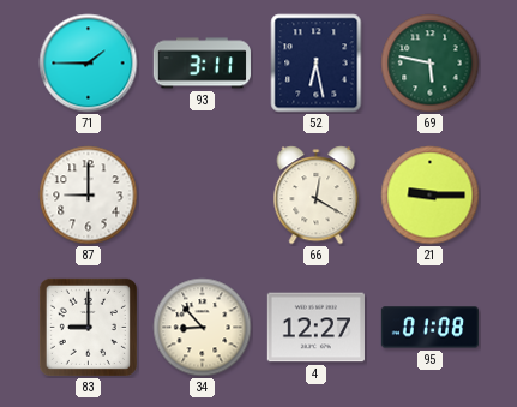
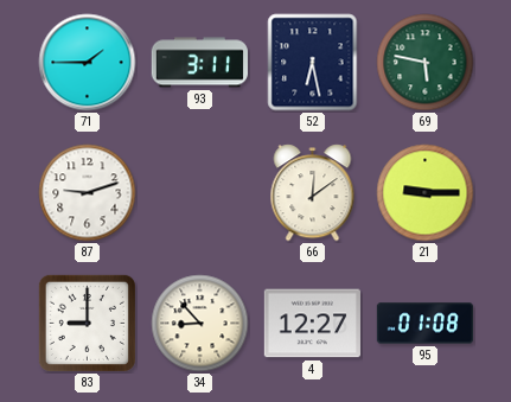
87: 9:00 -> 9:12
66: 12:20 -> 12:09
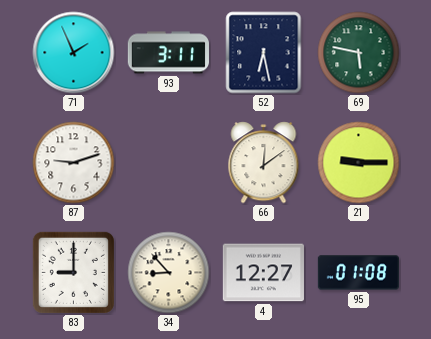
71: 1:45 -> 1:56
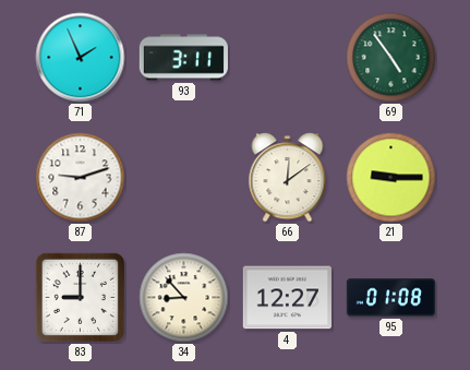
52: 6:28 -> none
69: 5:47 -> 4:54
